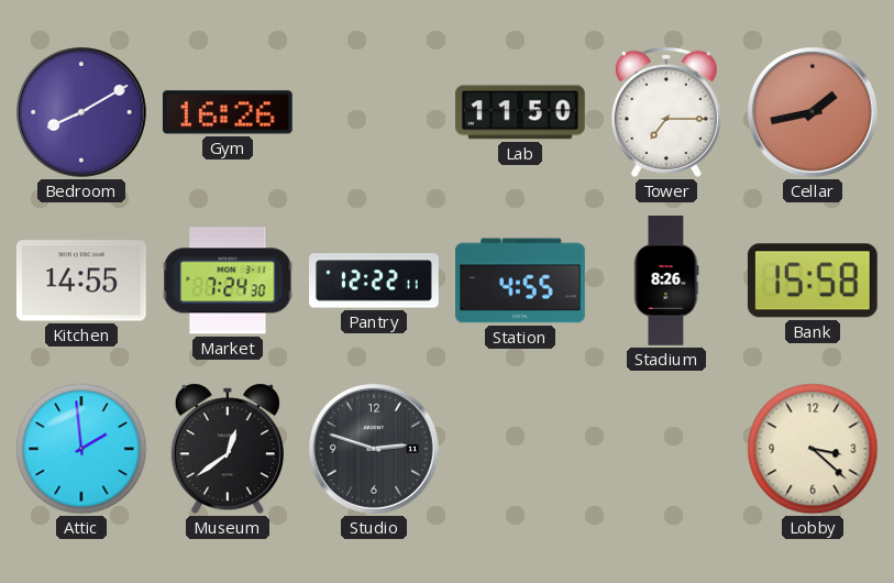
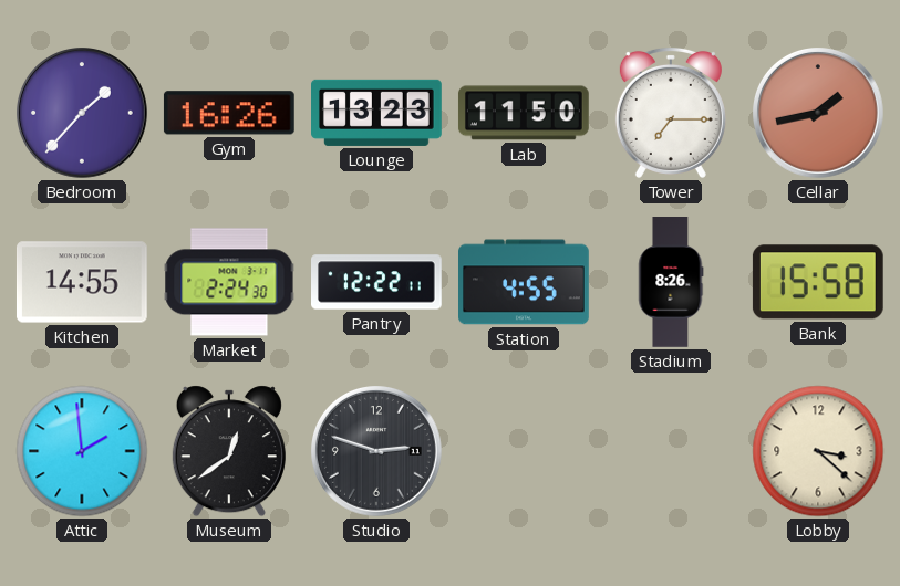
Bedroom: 8:10 -> 1:37
Lounge: none -> 13:23
Market: 7:24 -> 2:24
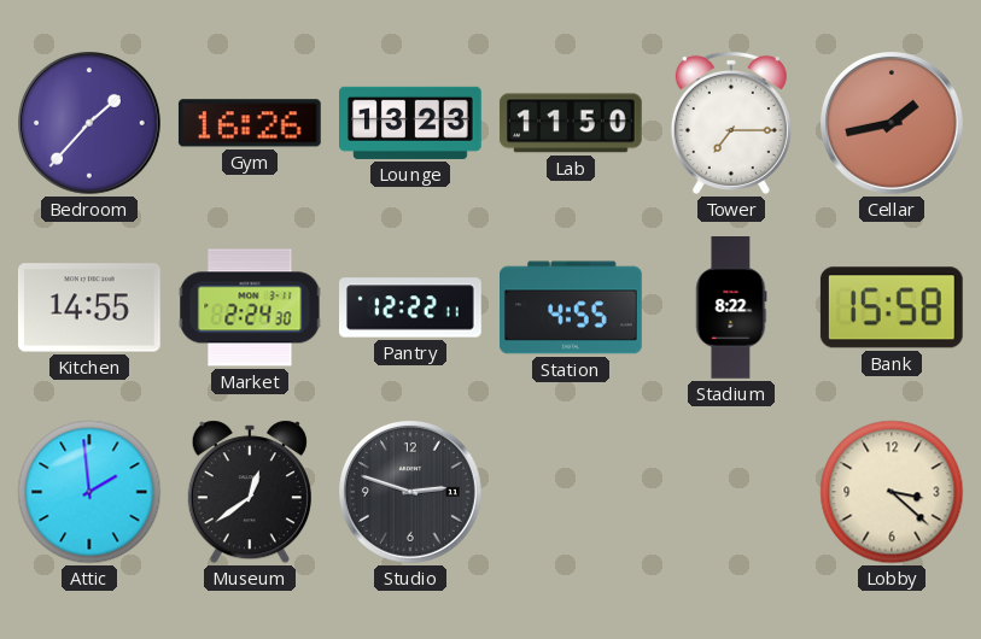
Stadium: 8:26 -> 8:22
